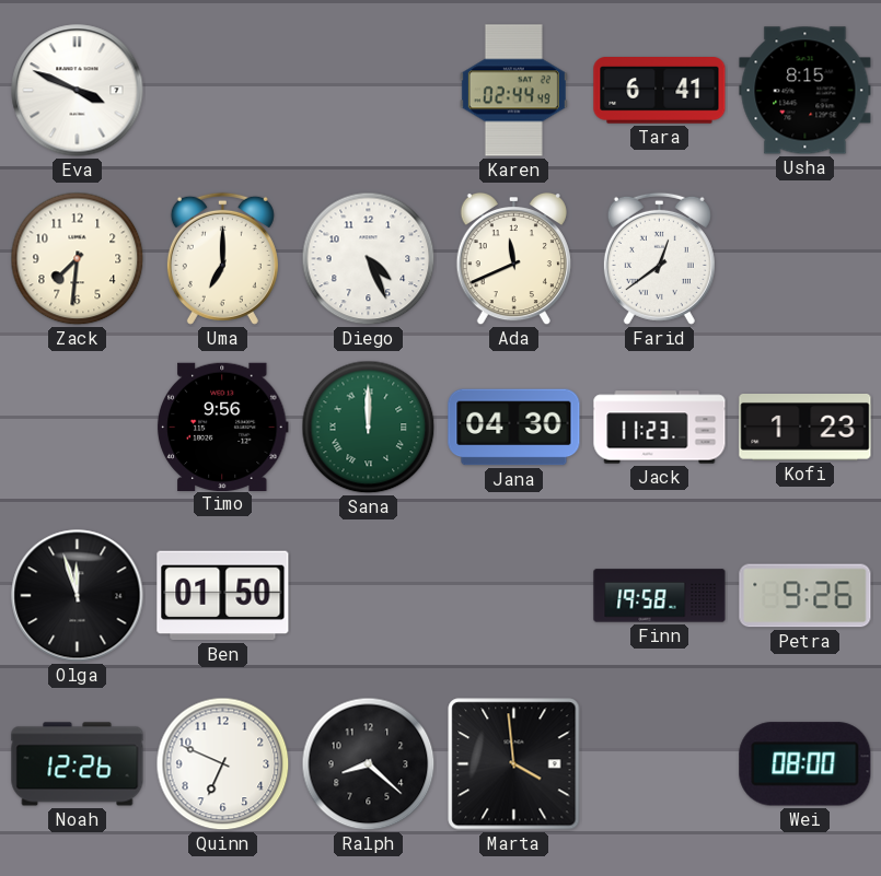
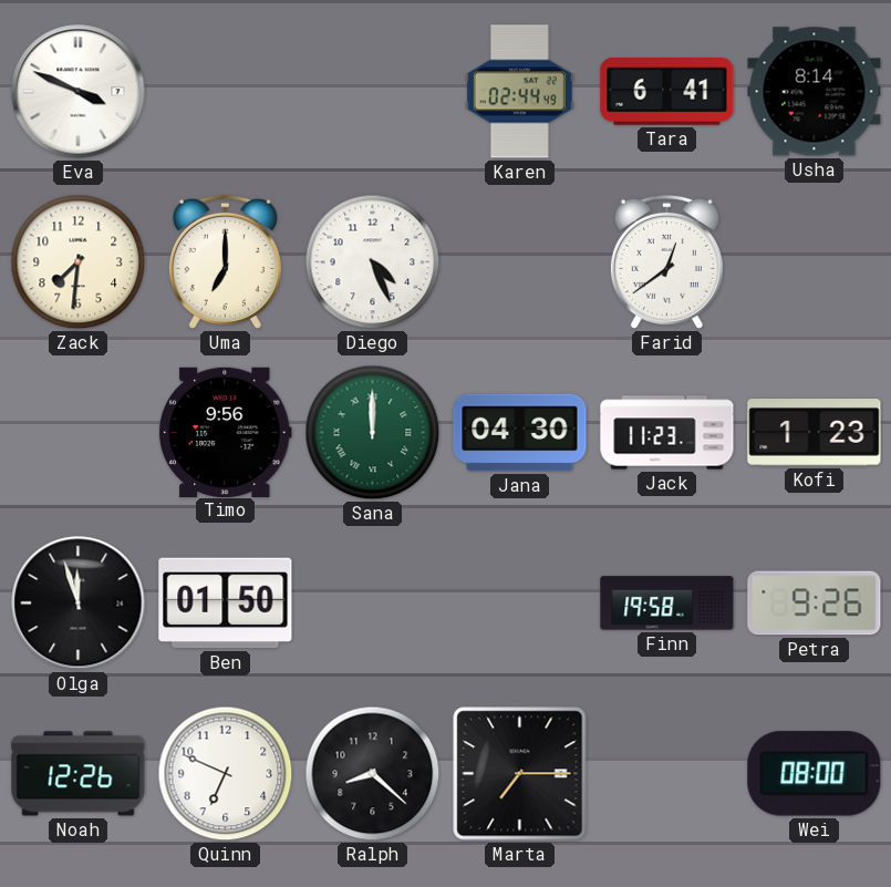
Usha: 8:15 -> 8:14
Ada: 11:41 -> none
Marta: 3:59 -> 7:15
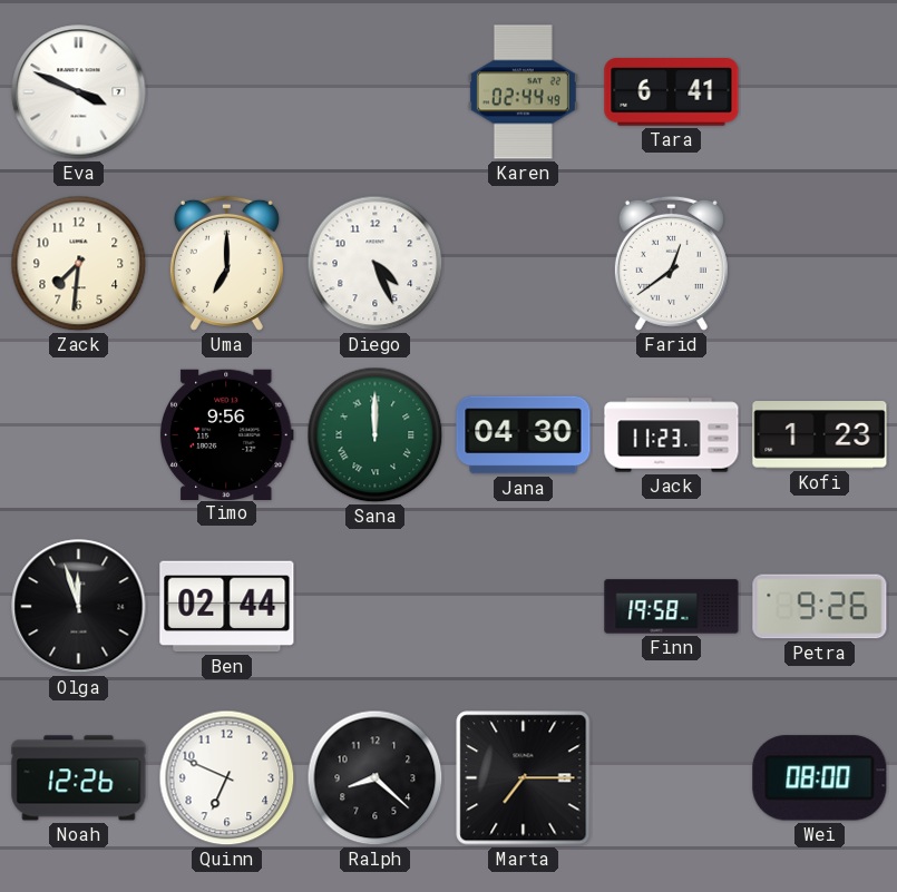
Usha: 8:14 -> none
Ben: 01:50 -> 02:44
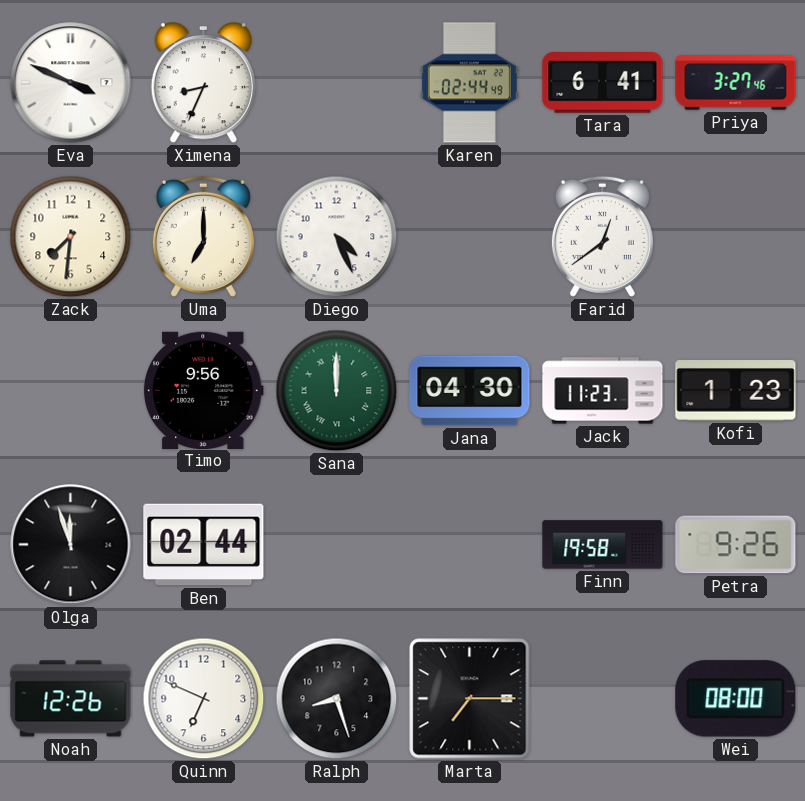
Ximena: none -> 8:34
Priya: none -> 3:27
Ralph: 8:22 -> 8:27
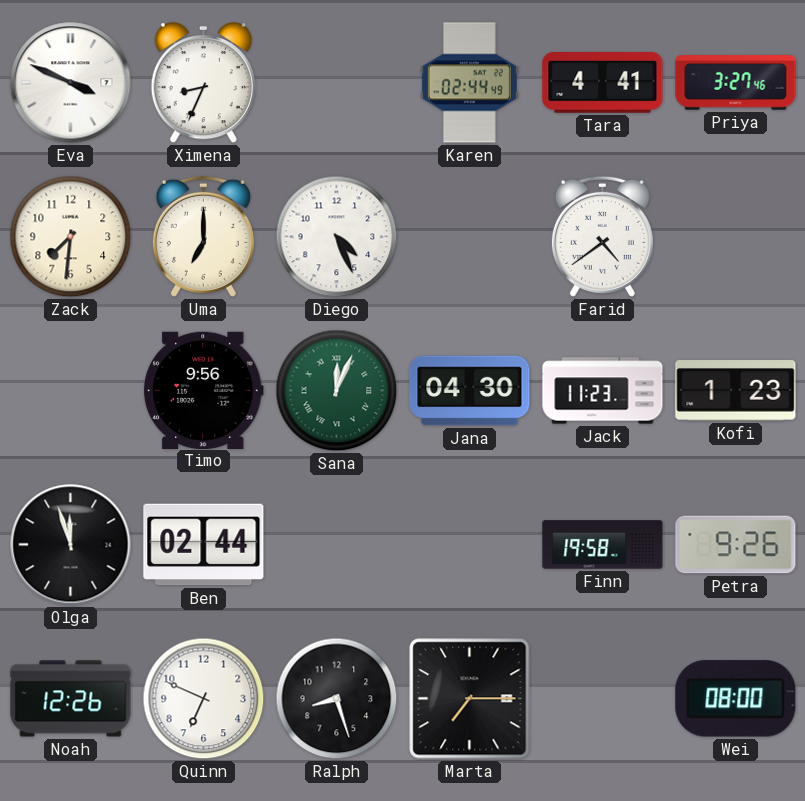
Tara: 6:41 -> 4:41
Farid: 12:39 -> 4:39
Sana: 12:00 -> 12:04
